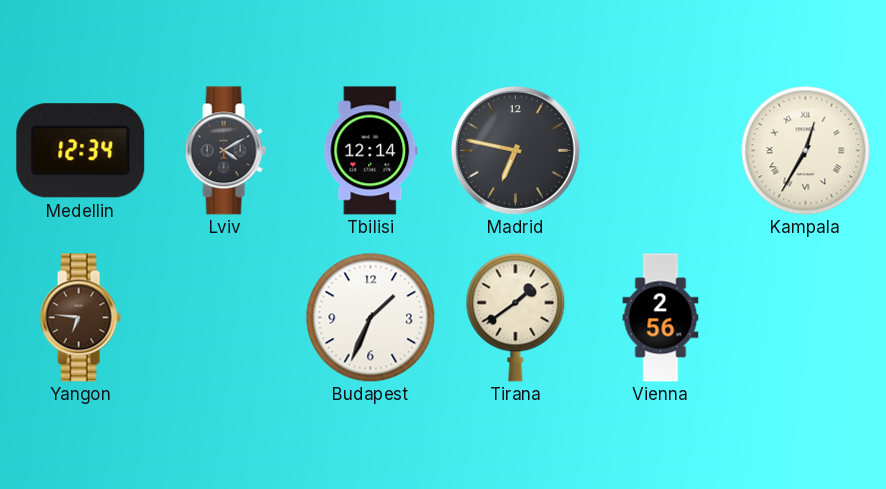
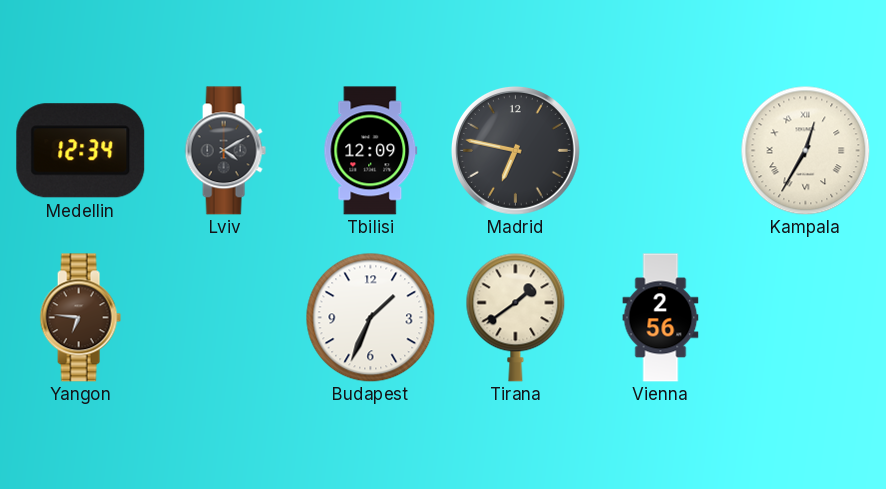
Tbilisi: 12:14 -> 12:09
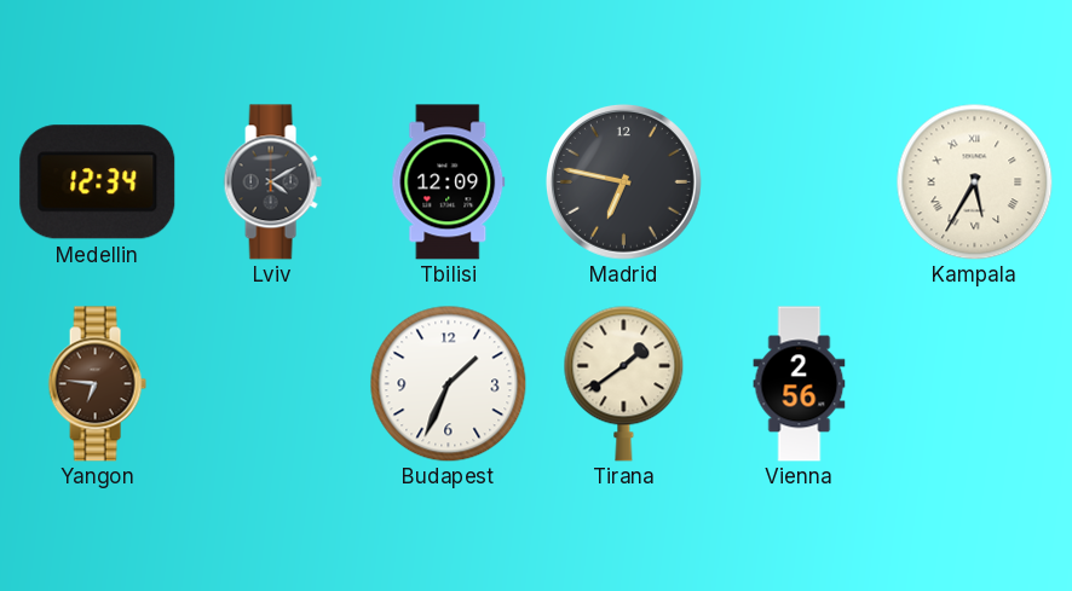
Kampala: 12:35 -> 5:35
